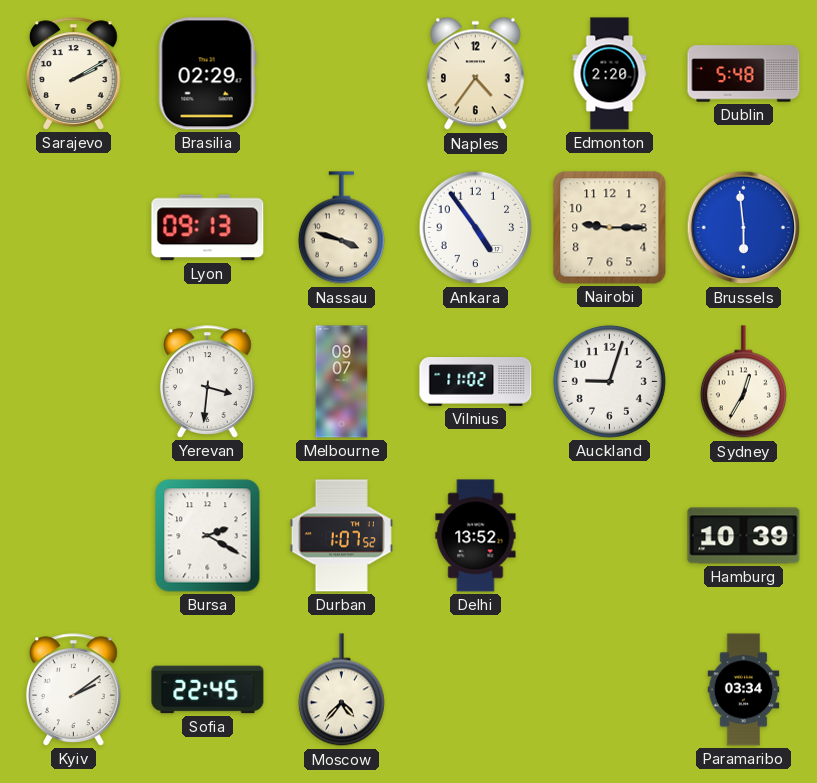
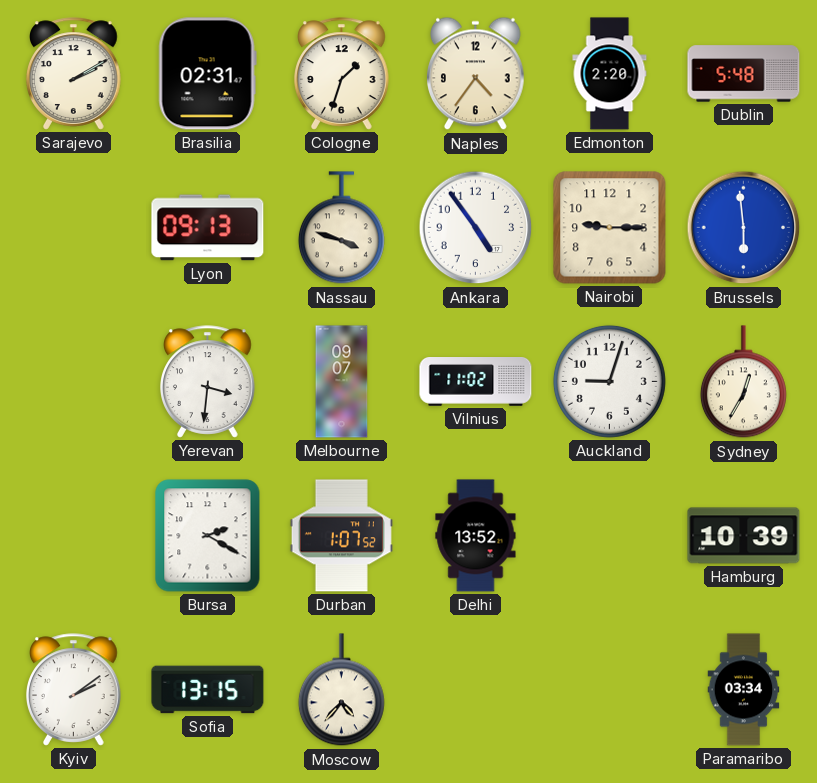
Brasilia: 02:29 -> 02:31
Cologne: none -> 1:33
Sofia: 22:45 -> 13:15
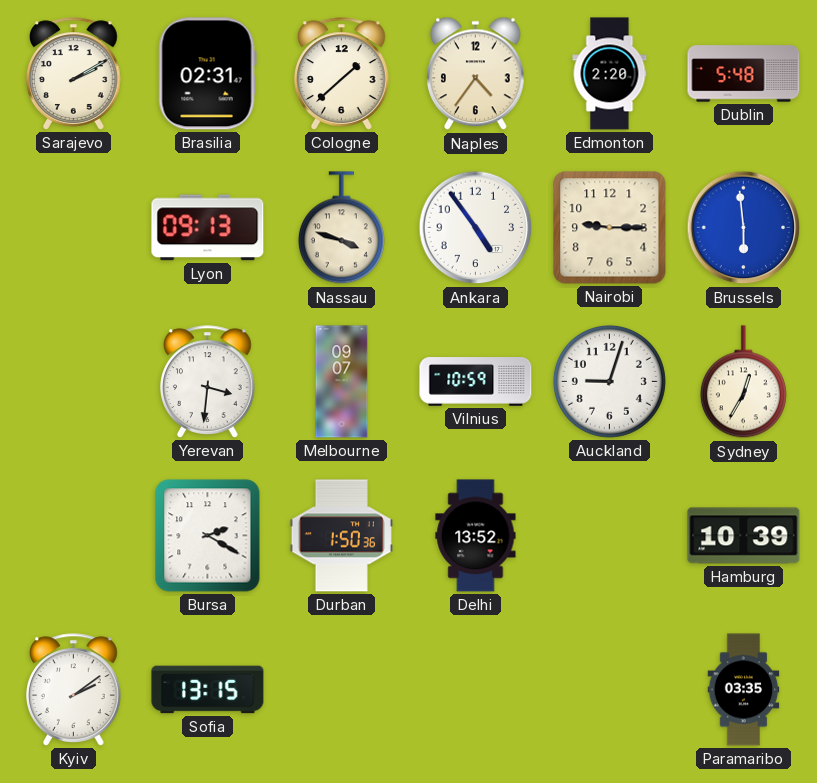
Cologne: 1:33 -> 1:38
Vilnius: 11:02 -> 10:59
Durban: 1:07 -> 1:50
Moscow: 4:37 -> none
Paramaribo: 03:34 -> 03:35
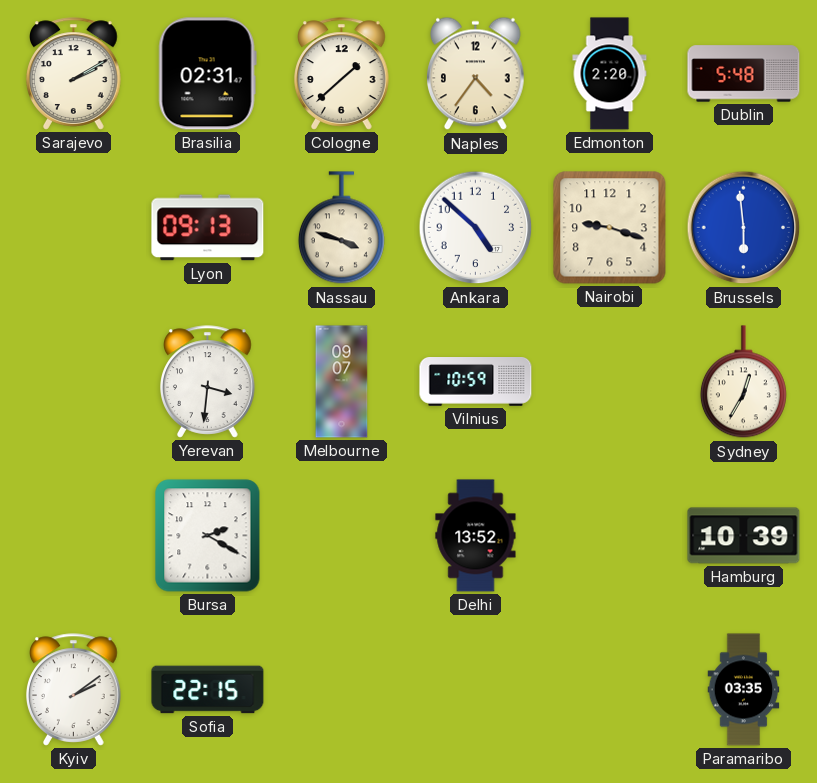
Ankara: 4:54 -> 4:52
Nairobi: 9:15 -> 9:18
Auckland: 9:03 -> none
Durban: 1:50 -> none
Sofia: 13:15 -> 22:15
